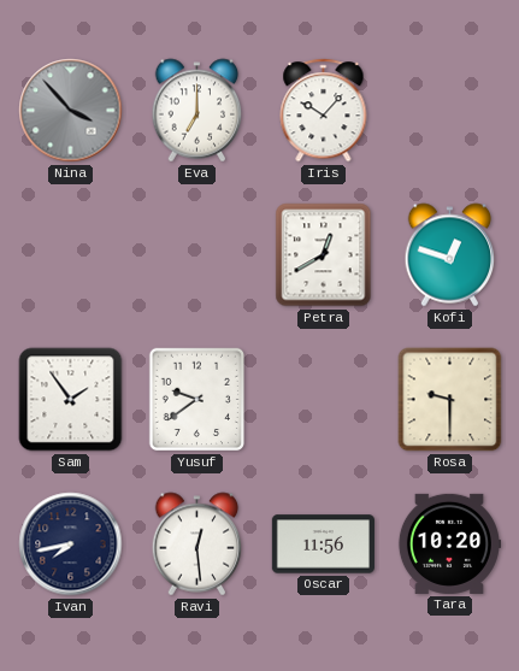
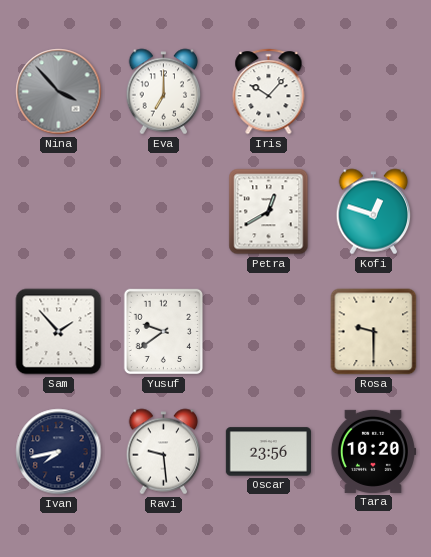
Sam: 1:54 -> 1:53
Ravi: 12:29 -> 9:29
Oscar: 11:56 -> 23:56
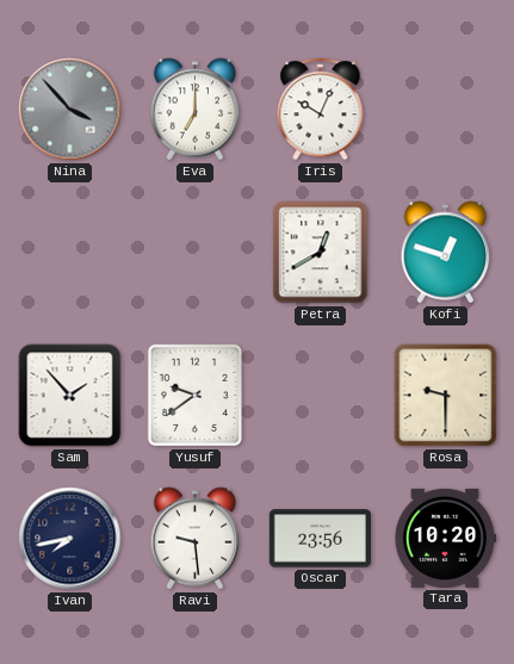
Iris: 10:07 -> 10:04
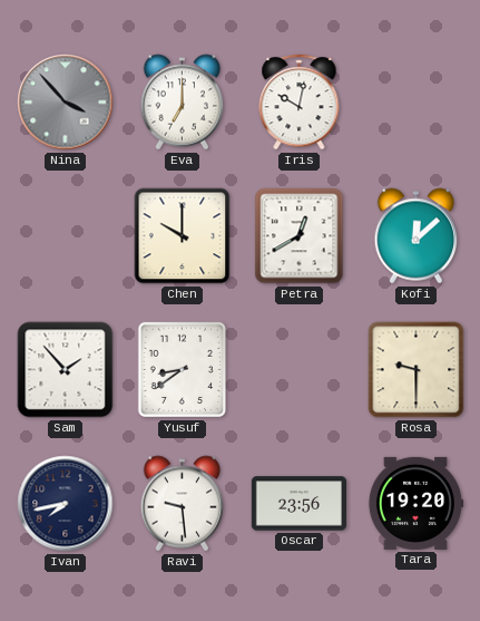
Iris: 10:04 -> 10:02
Chen: none -> 10:00
Kofi: 12:48 -> 12:08
Yusuf: 9:39 -> 8:39
Tara: 10:20 -> 19:20
